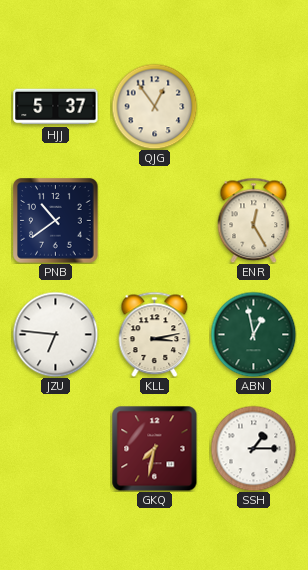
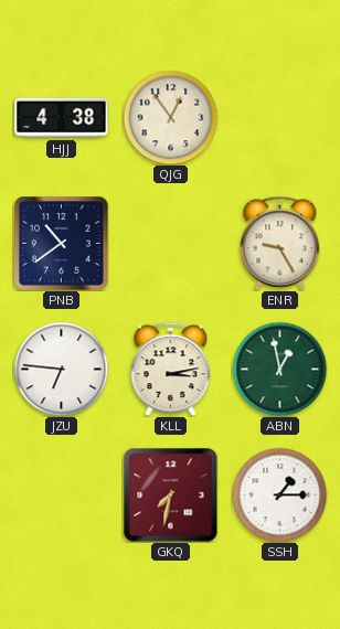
HJJ: 5:37 -> 4:38
ENR: 12:25 -> 9:25
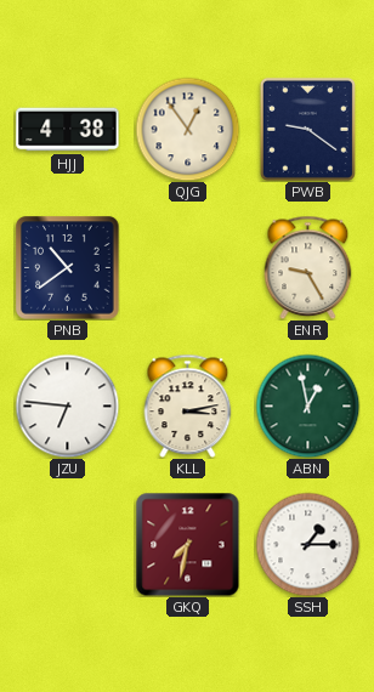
PWB: none -> 9:21
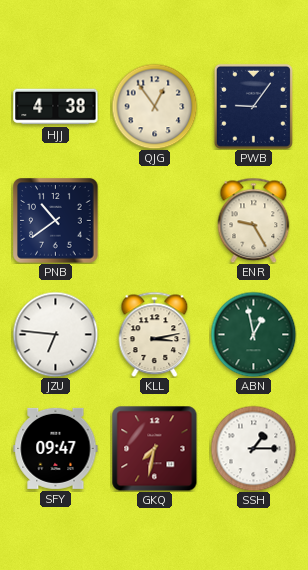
PWB: 9:21 -> 9:06
SFY: none -> 09:47
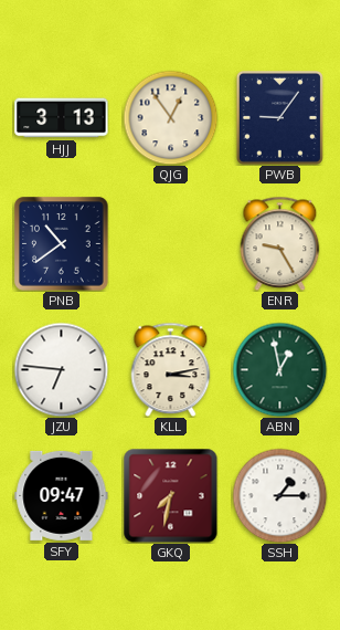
HJJ: 4:38 -> 3:13
